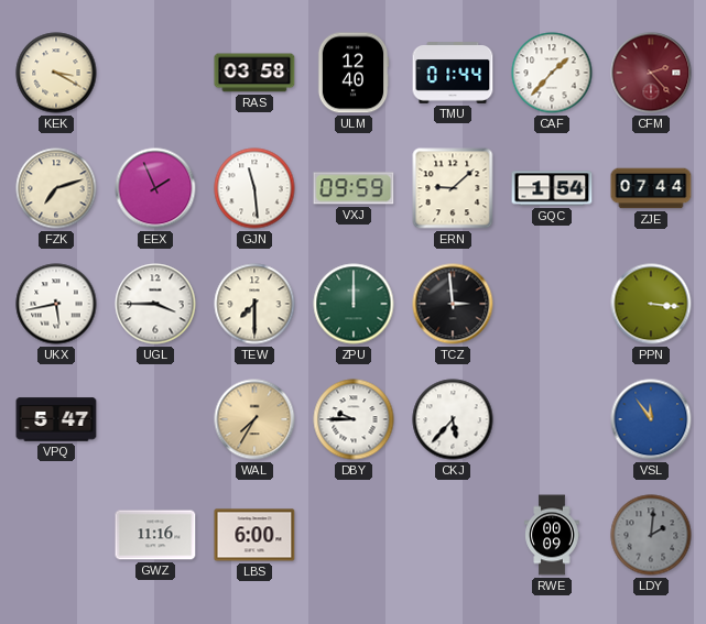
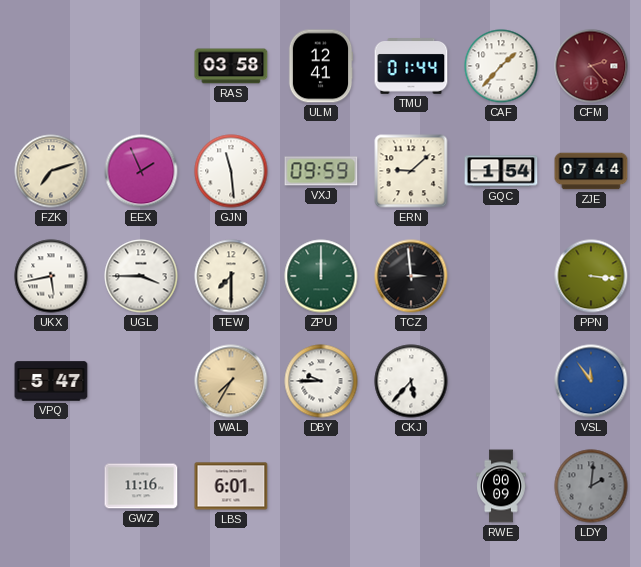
KEK: 3:20 -> none
ULM: 12:40 -> 12:41
LBS: 6:00 -> 6:01
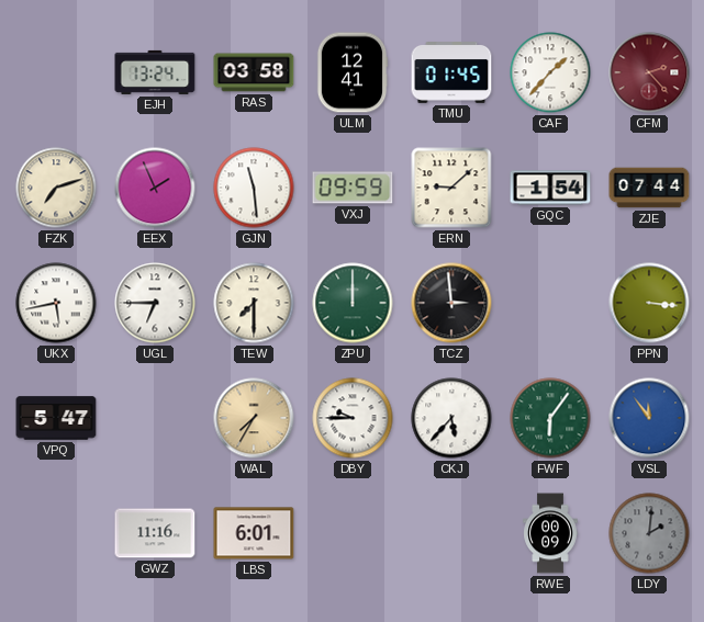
EJH: none -> 13:24
TMU: 01:44 -> 01:45
UGL: 3:45 -> 6:45
FWF: none -> 6:06
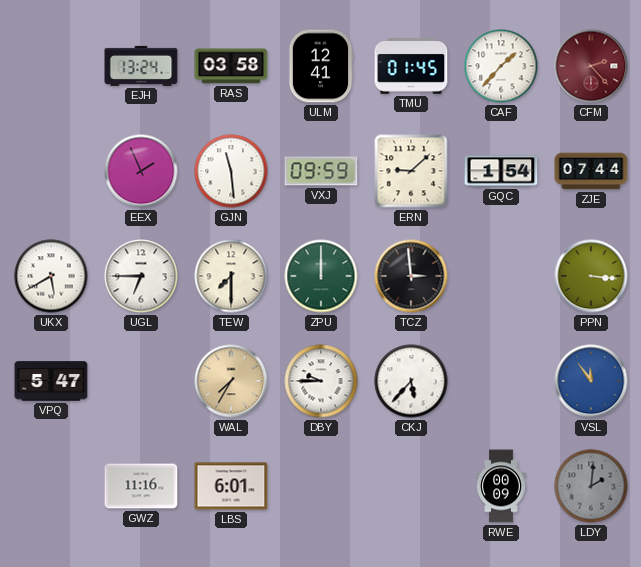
FZK: 7:12 -> none
UKX: 5:43 -> 5:40
FWF: 6:06 -> none
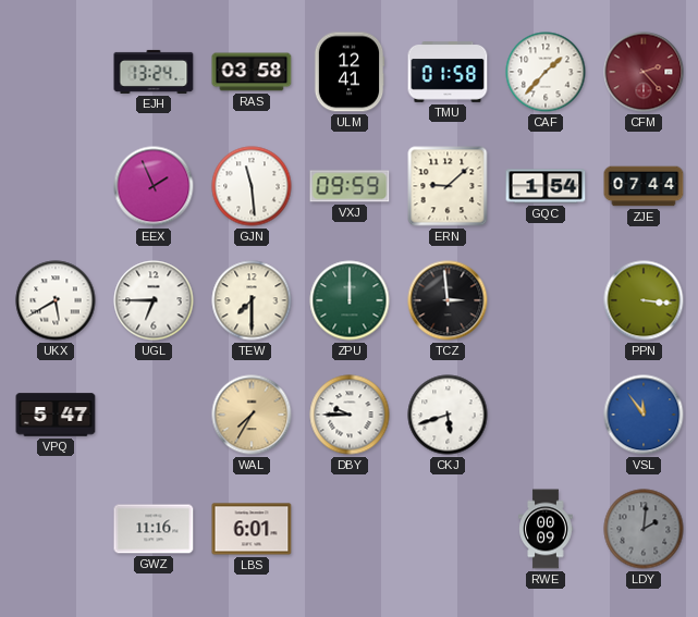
TMU: 01:45 -> 01:58
CKJ: 5:37 -> 5:42
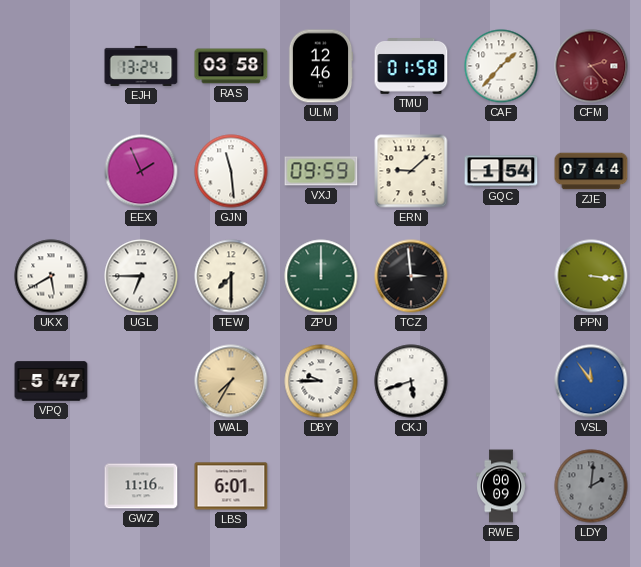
ULM: 12:41 -> 12:46
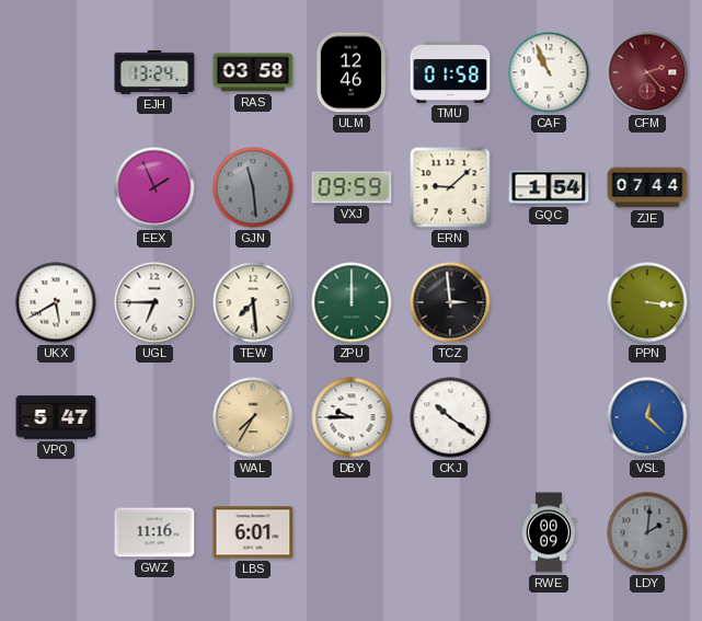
CAF: 1:37 -> 10:56
GJN dial: white -> grey
TEW: 7:30 -> 7:29
CKJ: 5:42 -> 10:21
VSL: 11:54 -> 12:22
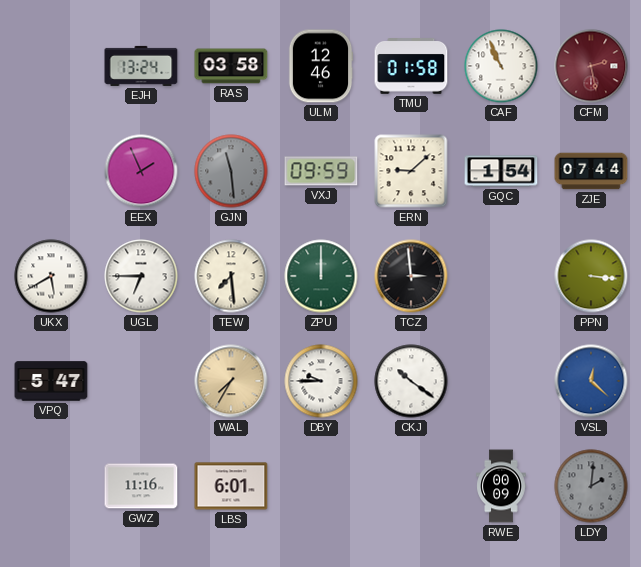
CFM: 2:23 -> 2:28
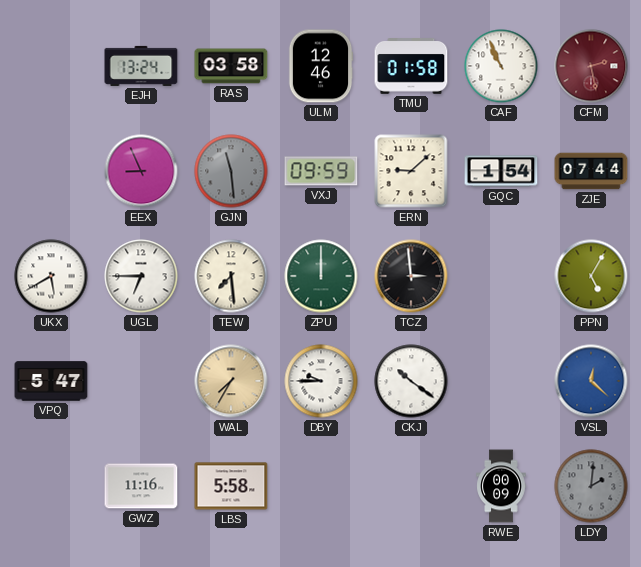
EEX: 1:56 -> 8:56
PPN: 3:16 -> 5:05
LBS: 6:01 -> 5:58
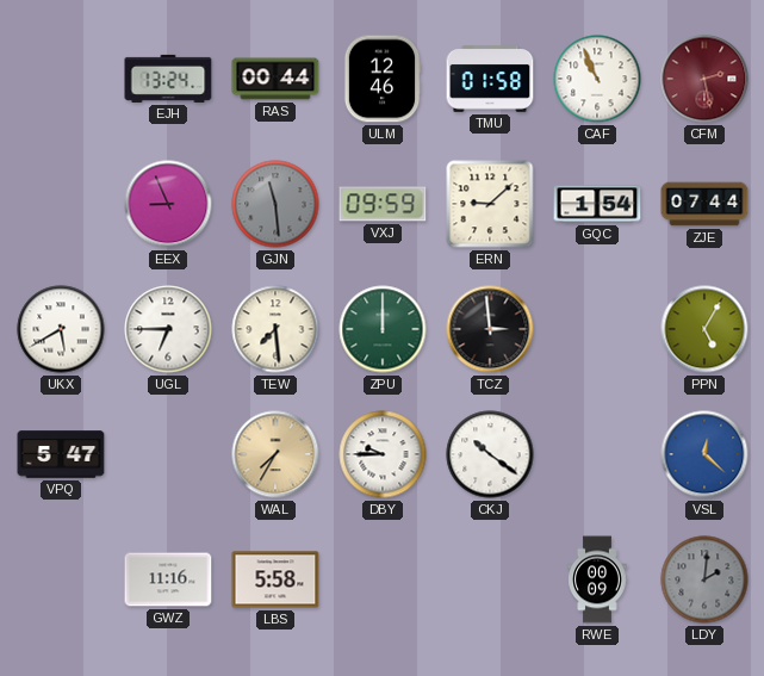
RAS: 03:58 -> 00:44
